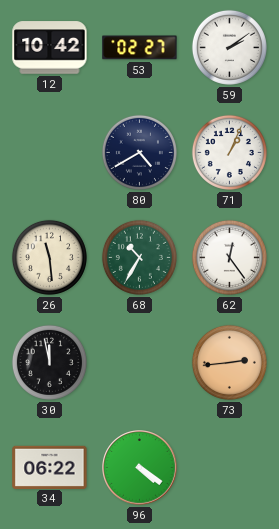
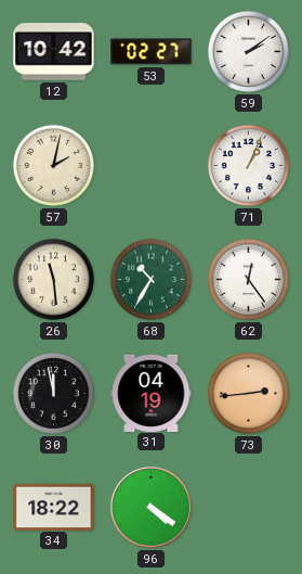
57: none -> 2:02
80: 4:40 -> none
31: none -> 04:19
34: 06:22 -> 18:22
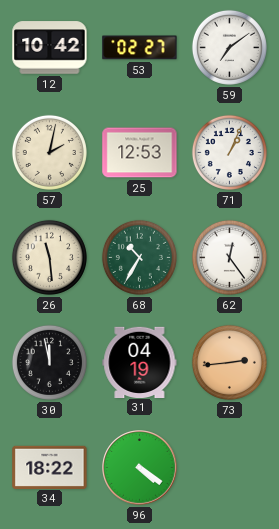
59: 2:09 -> 7:09
25: none -> 12:53
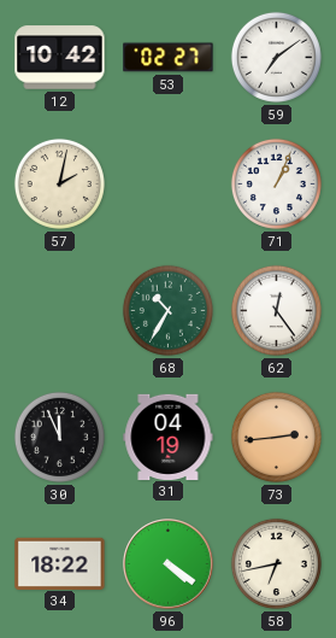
25: 12:53 -> none
26: 11:29 -> none
30: 11:58 -> 11:56
58: none -> 6:43
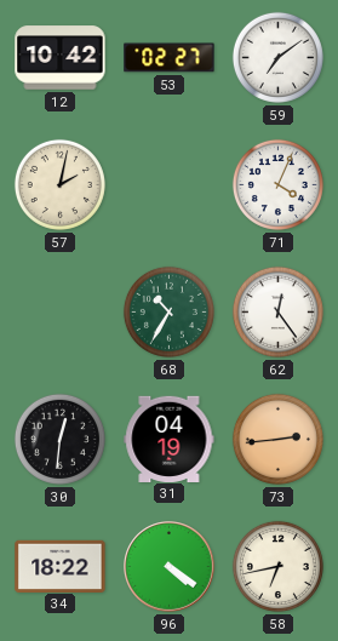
71: 1:04 -> 4:04
30: 11:56 -> 12:31
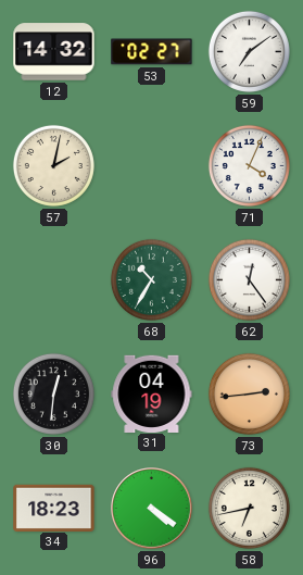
12: 10:42 -> 14:32
34: 18:22 -> 18:23
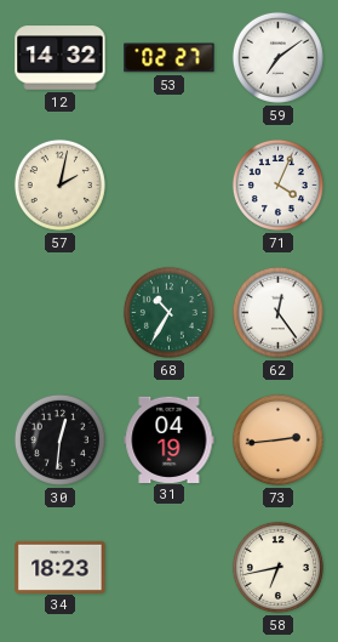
96: 4:21 -> none
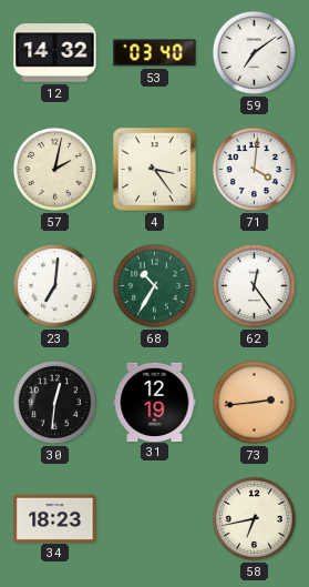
53: 02:27 -> 03:40
4: none -> 3:24
71: 4:04 -> 4:01
23: none -> 7:01
31: 04:19 -> 12:19
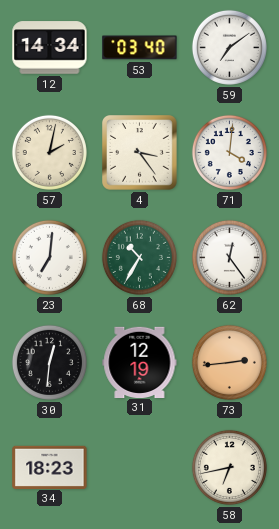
12: 14:32 -> 14:34
